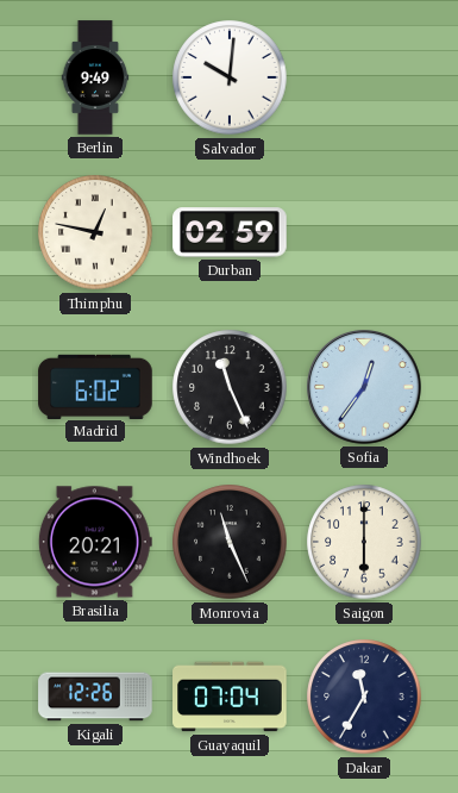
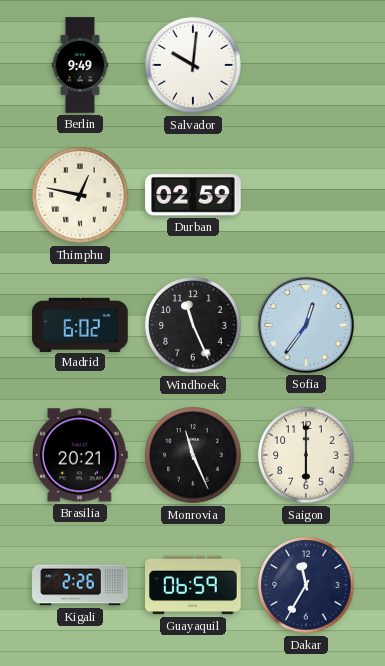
Kigali: 12:26 -> 2:26
Guayaquil: 07:04 -> 06:59
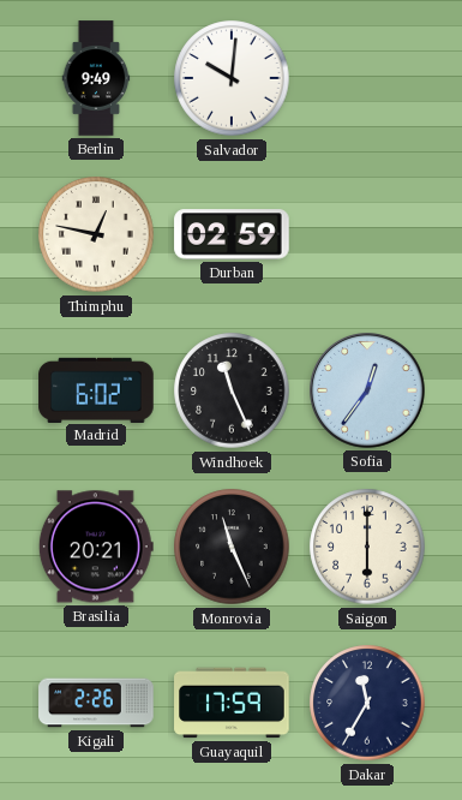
Guayaquil: 06:59 -> 17:59
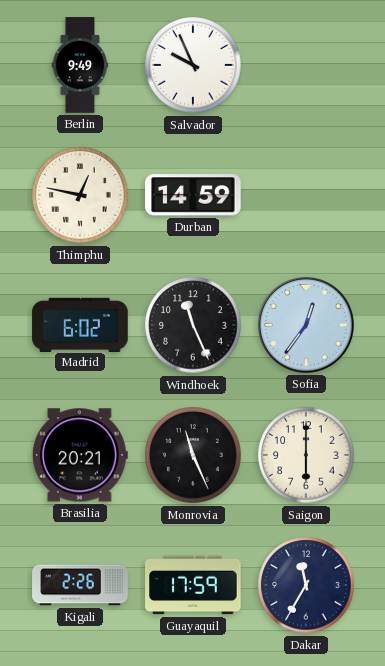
Salvador: 10:01 -> 9:56
Durban: 02:59 -> 14:59
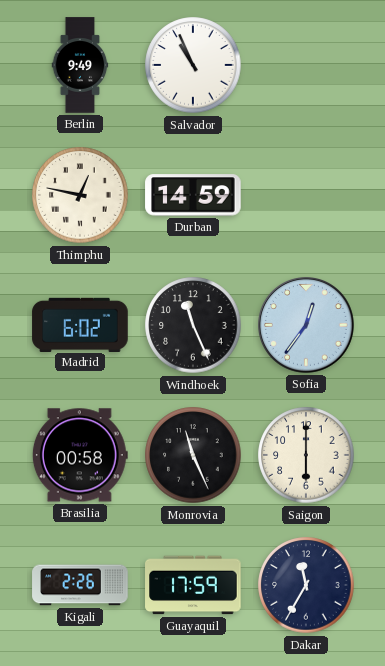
Salvador: 9:56 -> 10:56
Brasilia: 20:21 -> 00:58
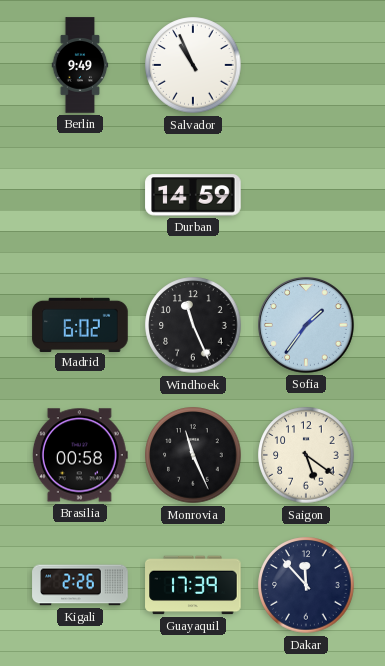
Thimphu: 12:47 -> none
Sofia: 12:36 -> 1:36
Saigon: 6:00 -> 5:21
Guayaquil: 17:59 -> 17:39
Dakar: 11:35 -> 11:53
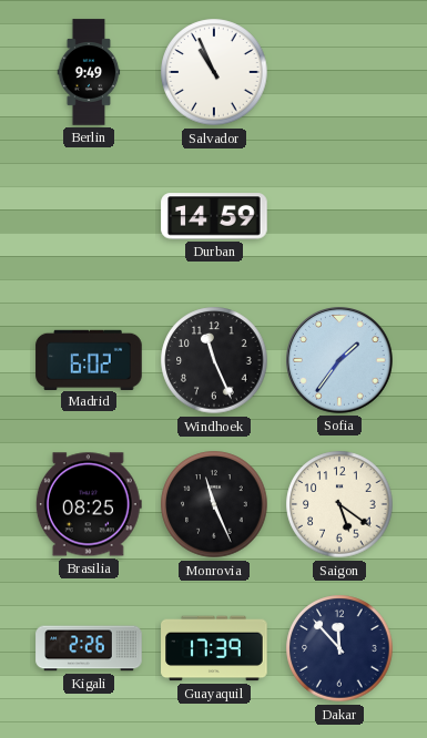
Brasilia: 00:58 -> 08:25
